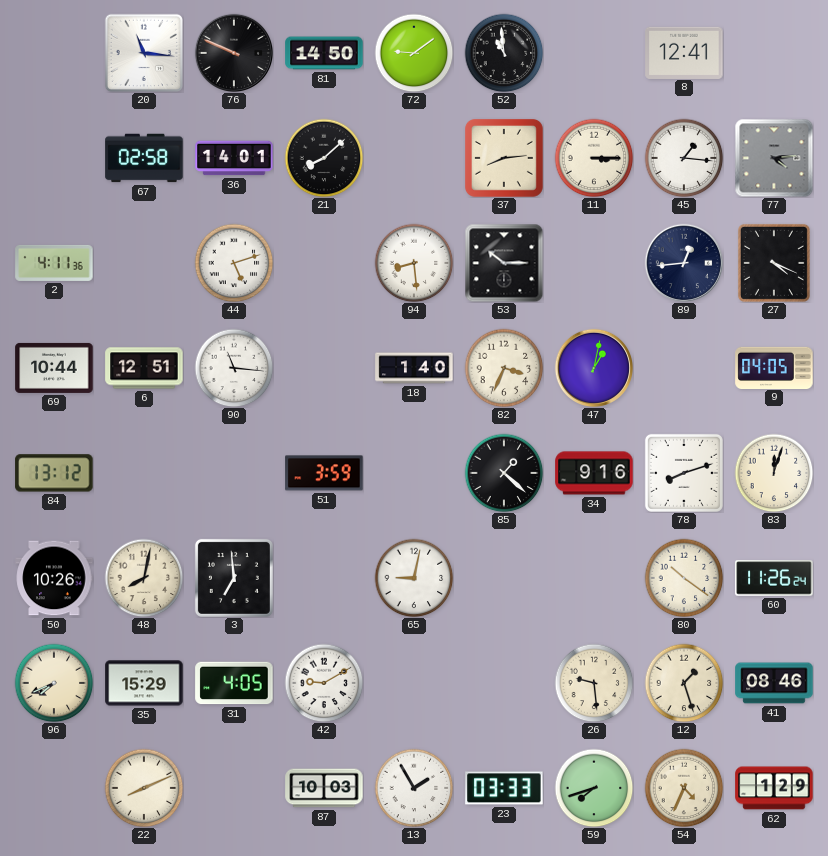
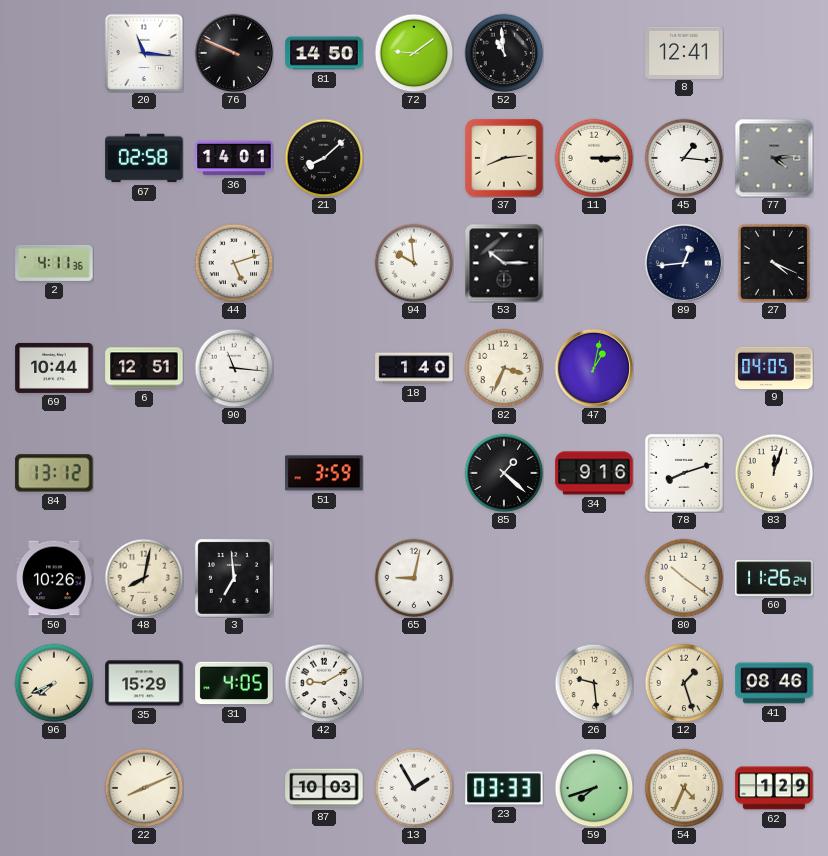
94: 8:29 -> 9:59
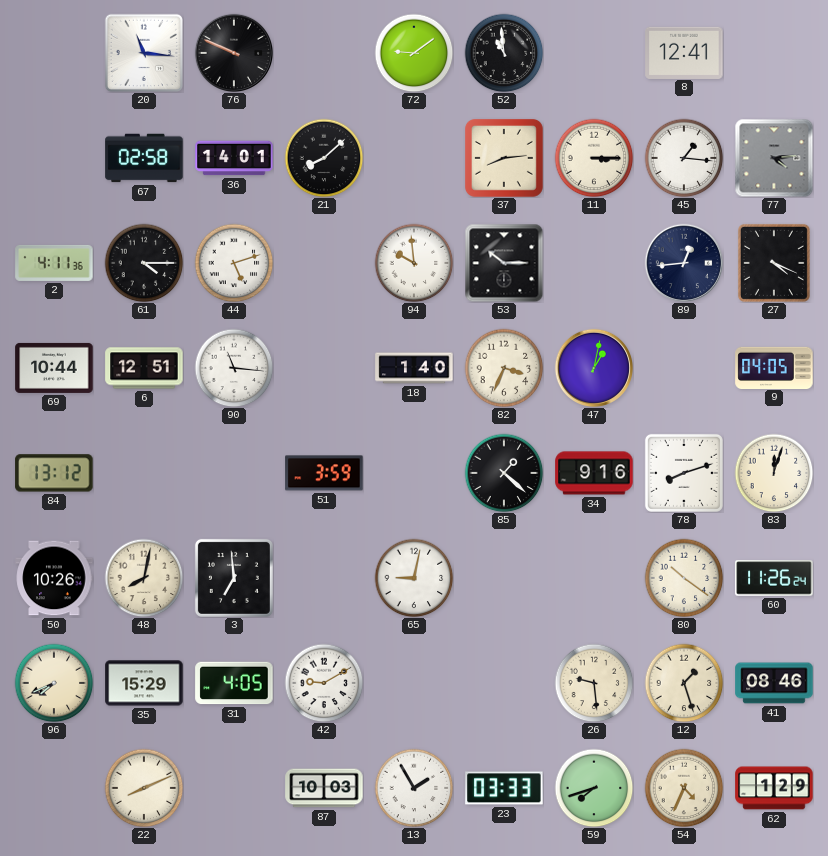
81: 14:50 -> none
61: none -> 4:15
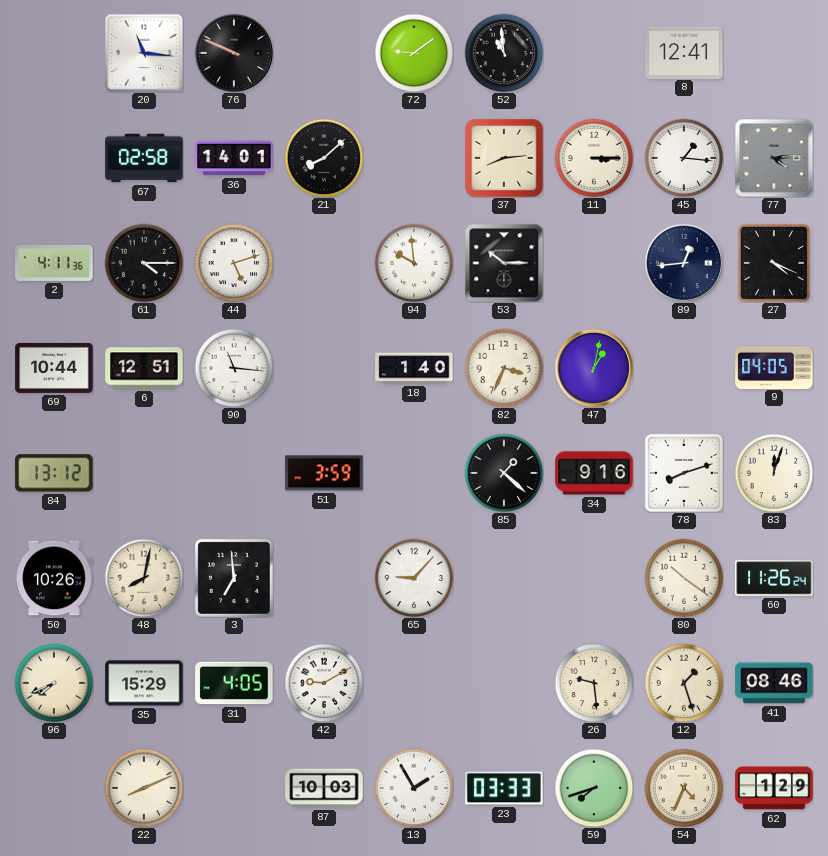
65: 9:02 -> 9:07
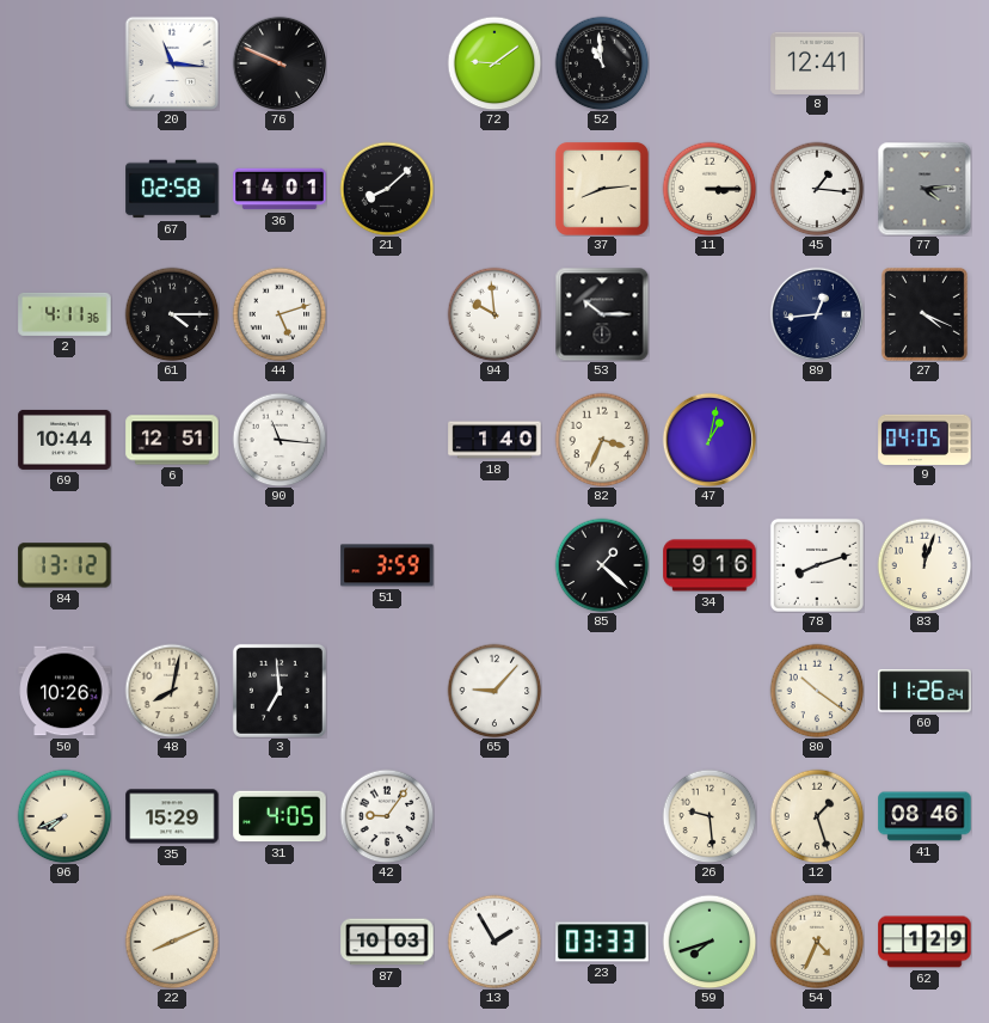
42: 9:10 -> 9:06
